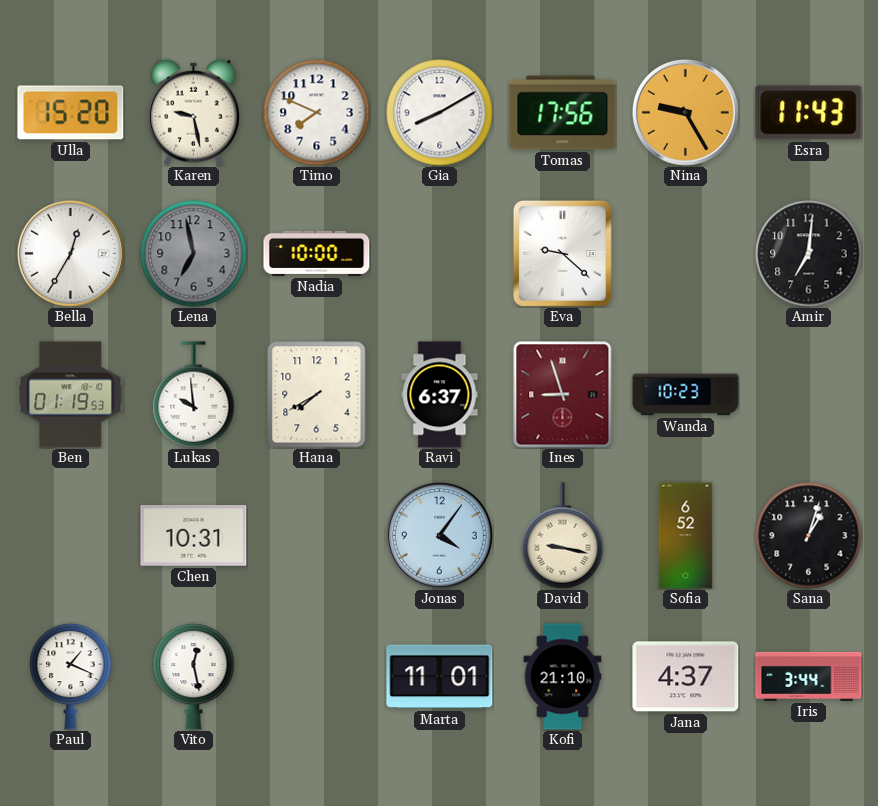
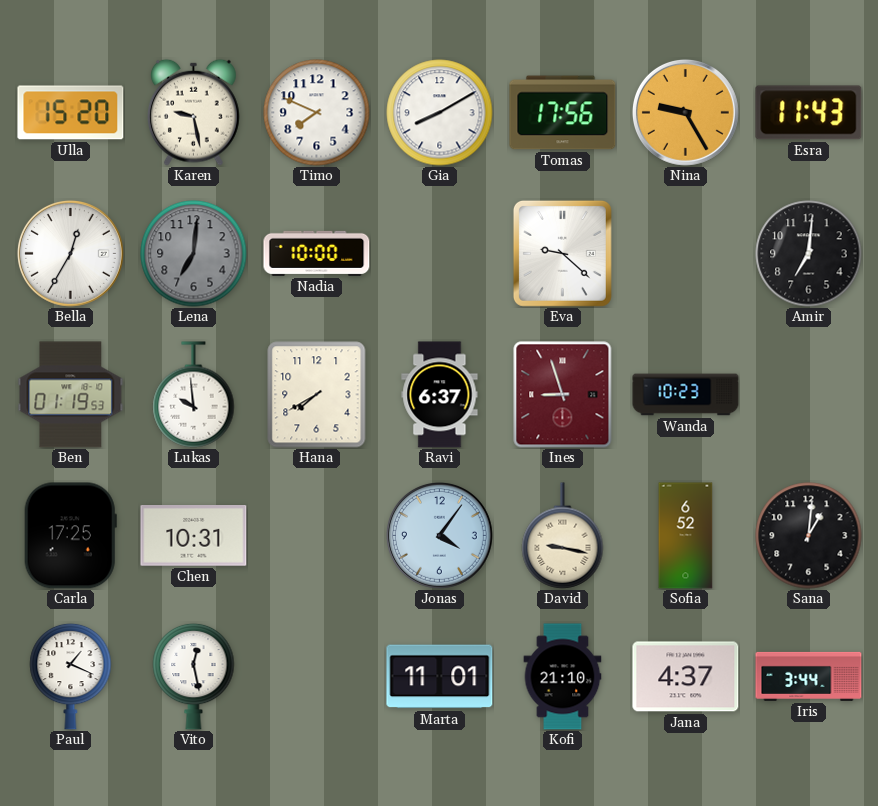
Lena: 6:58 -> 7:01
Carla: none -> 17:25
Sana: 1:03 -> 1:01
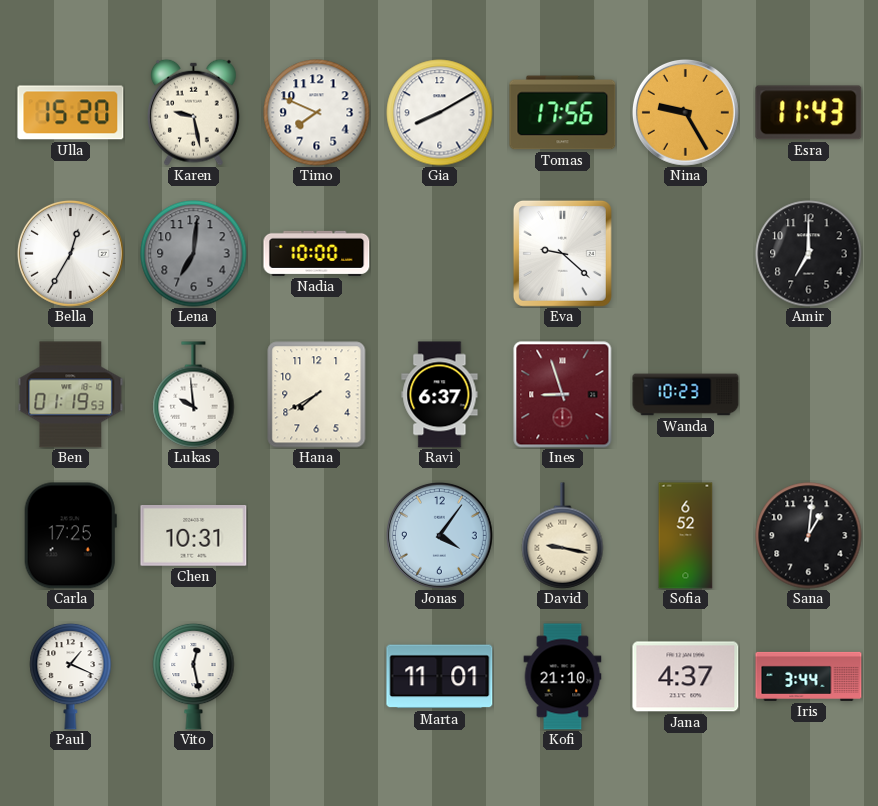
Amir: 7:01 -> 7:00
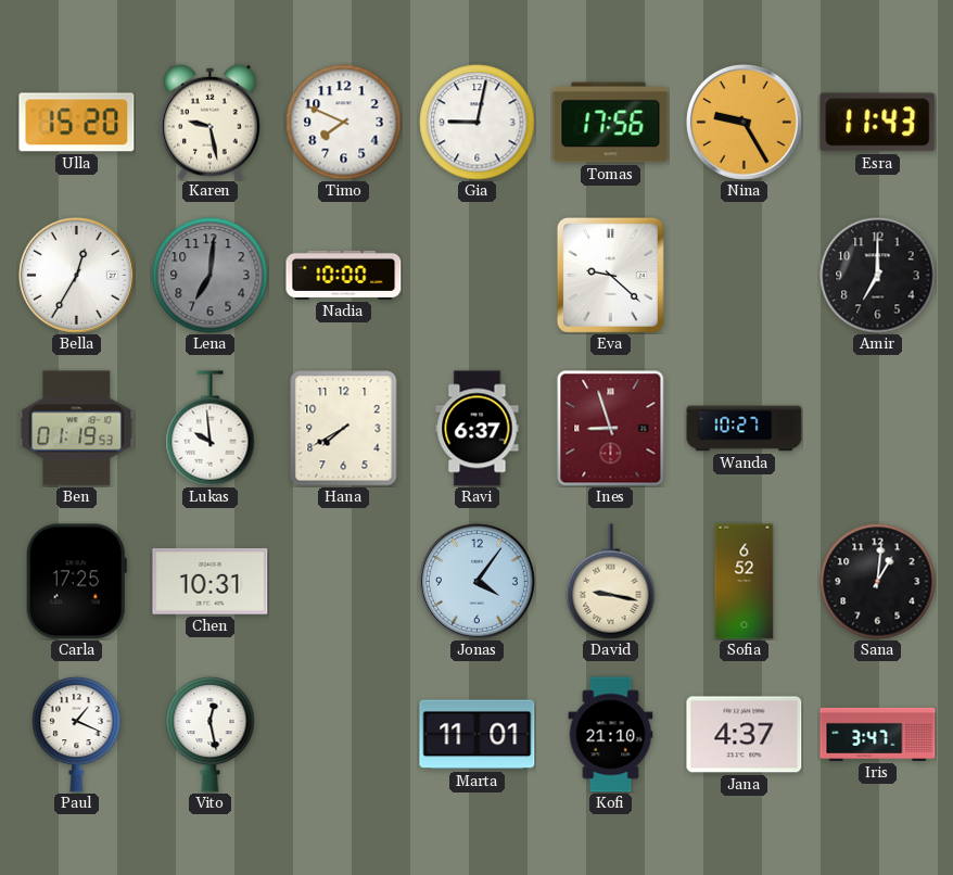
Gia: 8:10 -> 9:02
Wanda: 10:23 -> 10:27
Iris: 3:44 -> 3:47
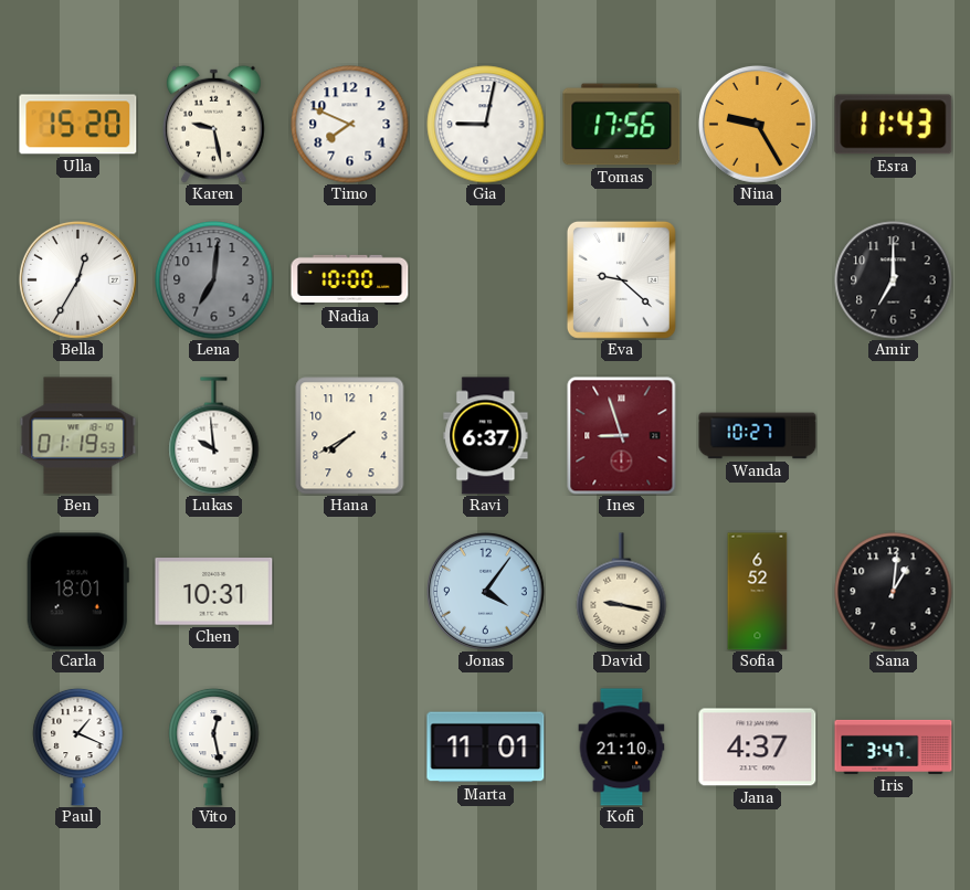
Carla: 17:25 -> 18:01
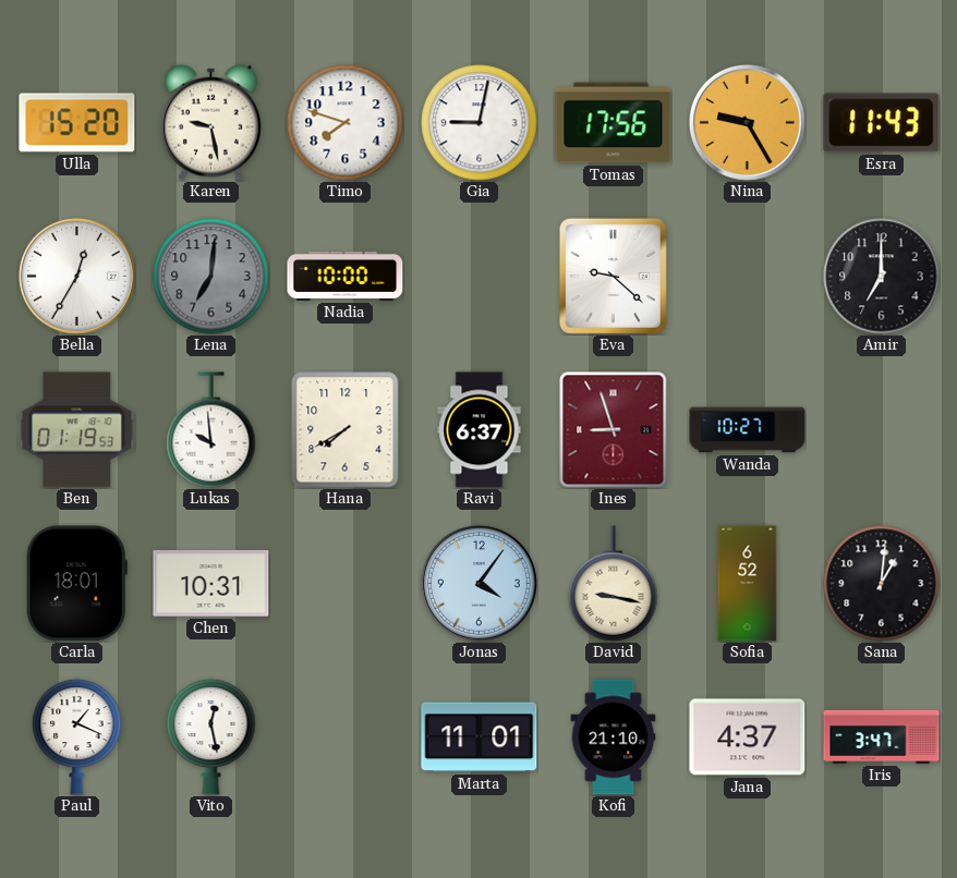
Timo: 7:49 -> 7:48
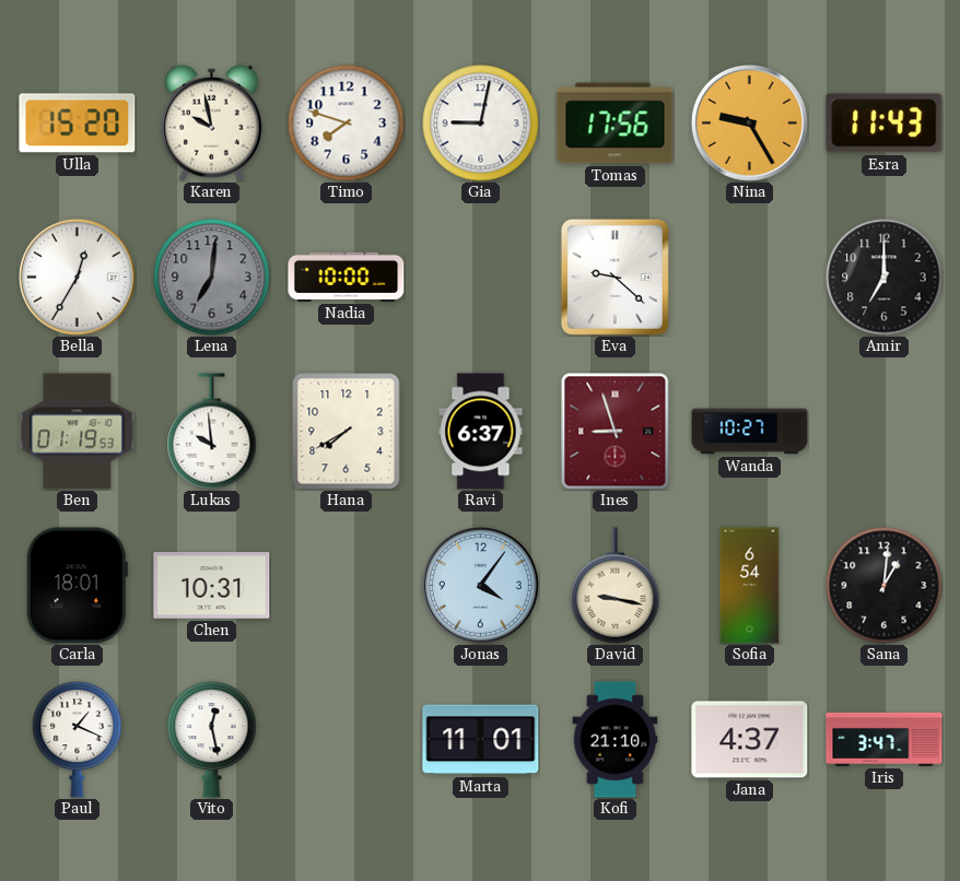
Karen: 9:28 -> 9:58
Sofia: 6:52 -> 6:54
